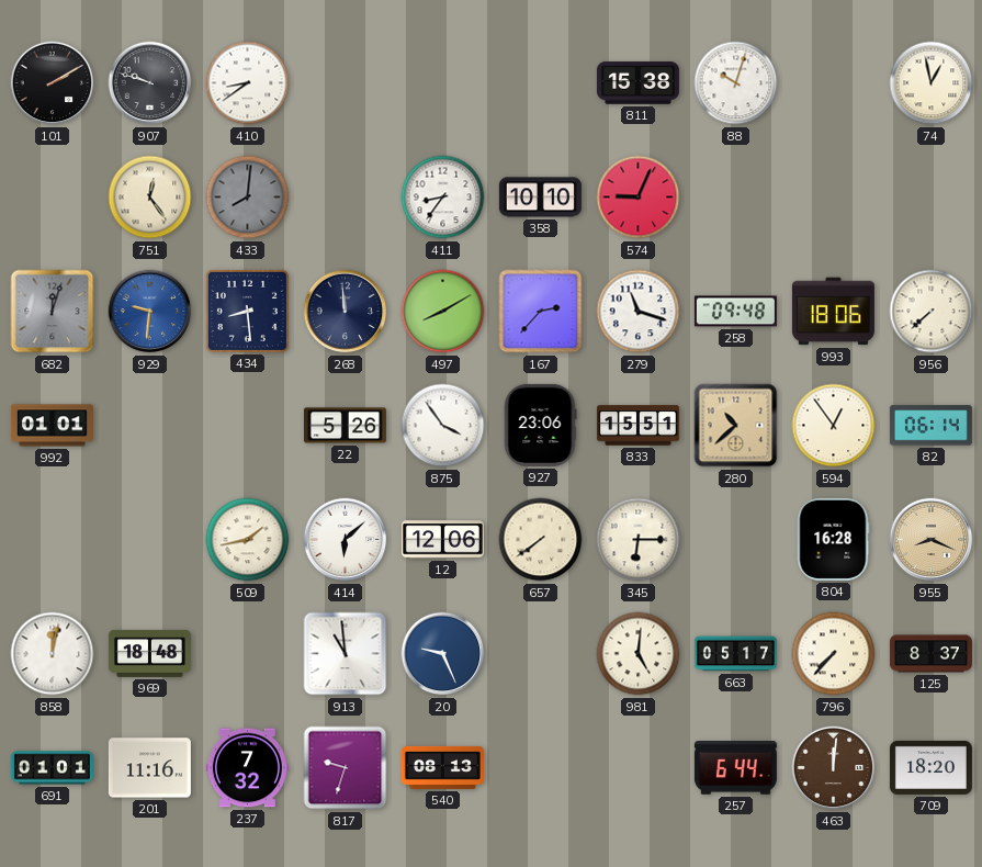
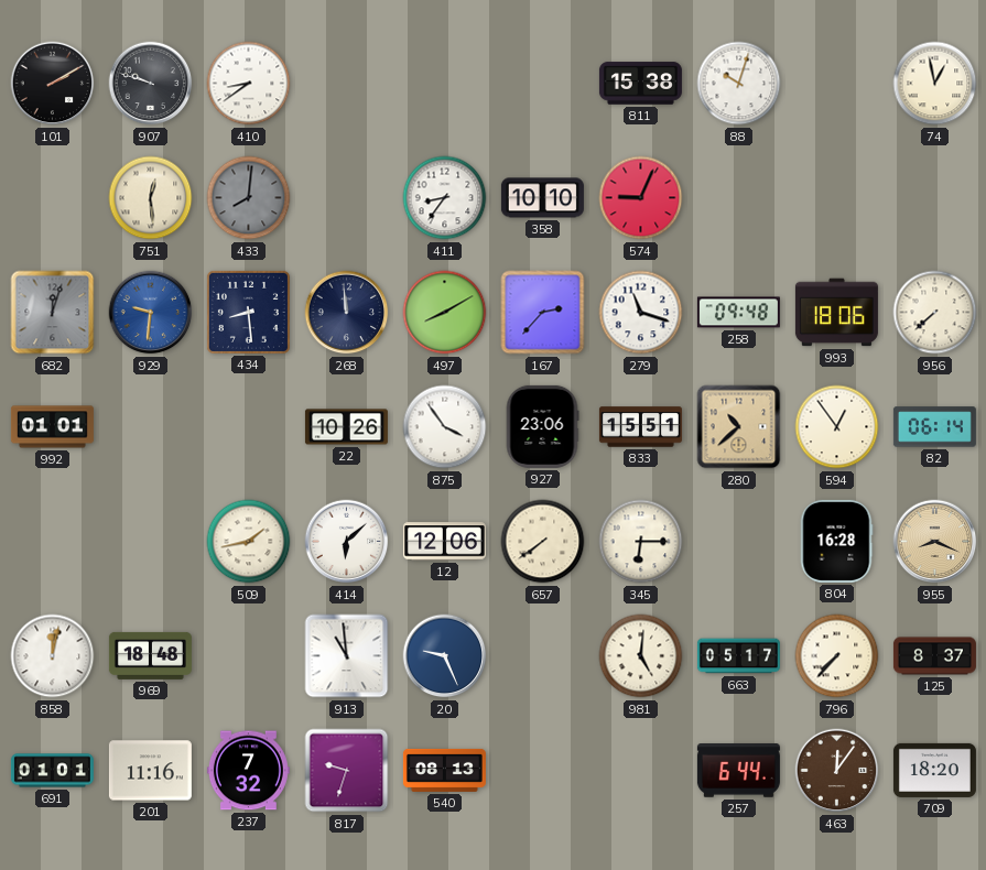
751: 12:24 -> 12:29
22: 5:26 -> 10:26
463: 12:01 -> 12:06
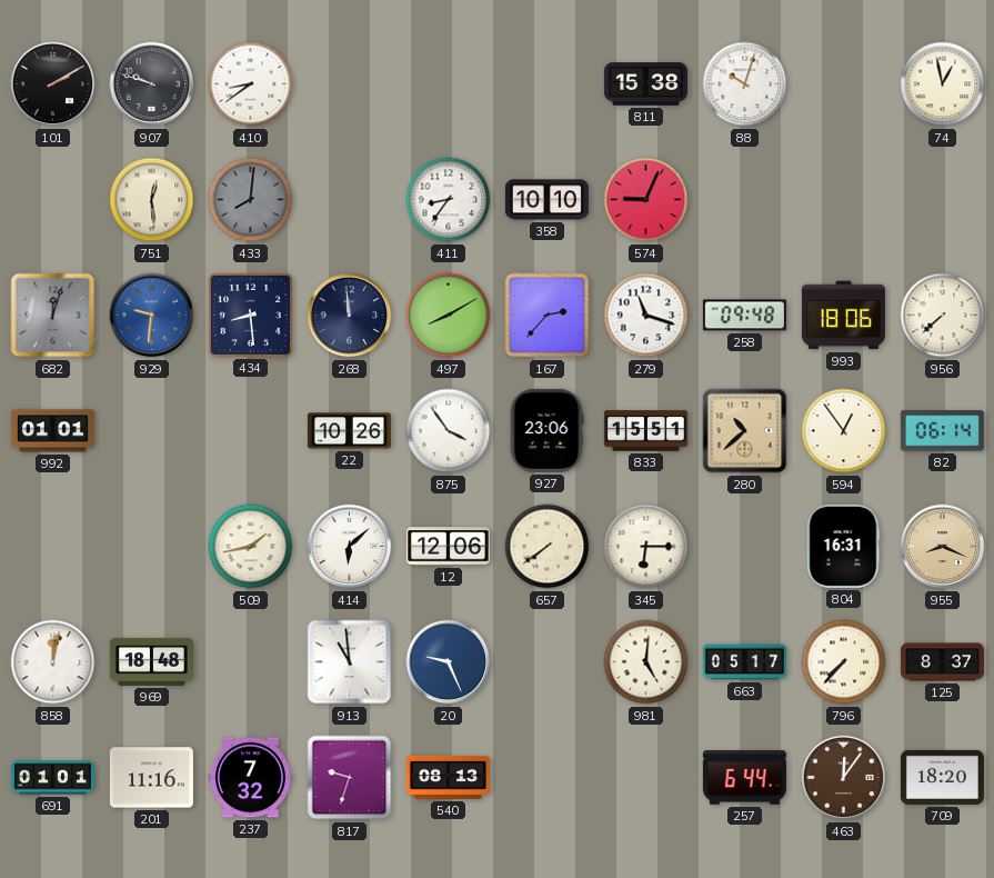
804: 16:28 -> 16:31
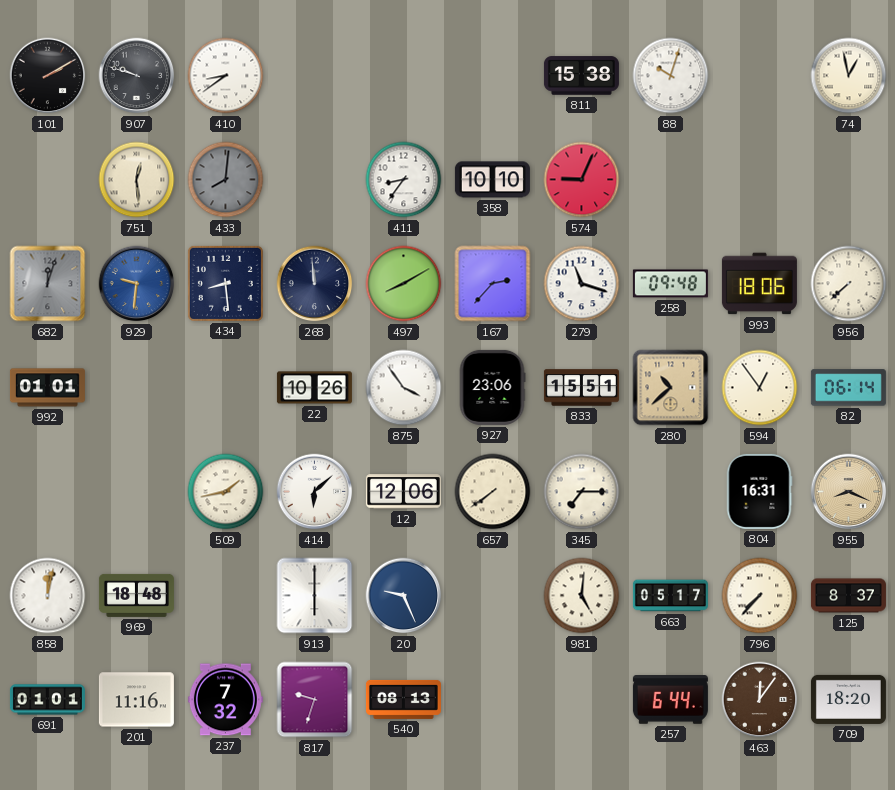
345: 6:15 -> 7:15
913: 10:59 -> 6:00
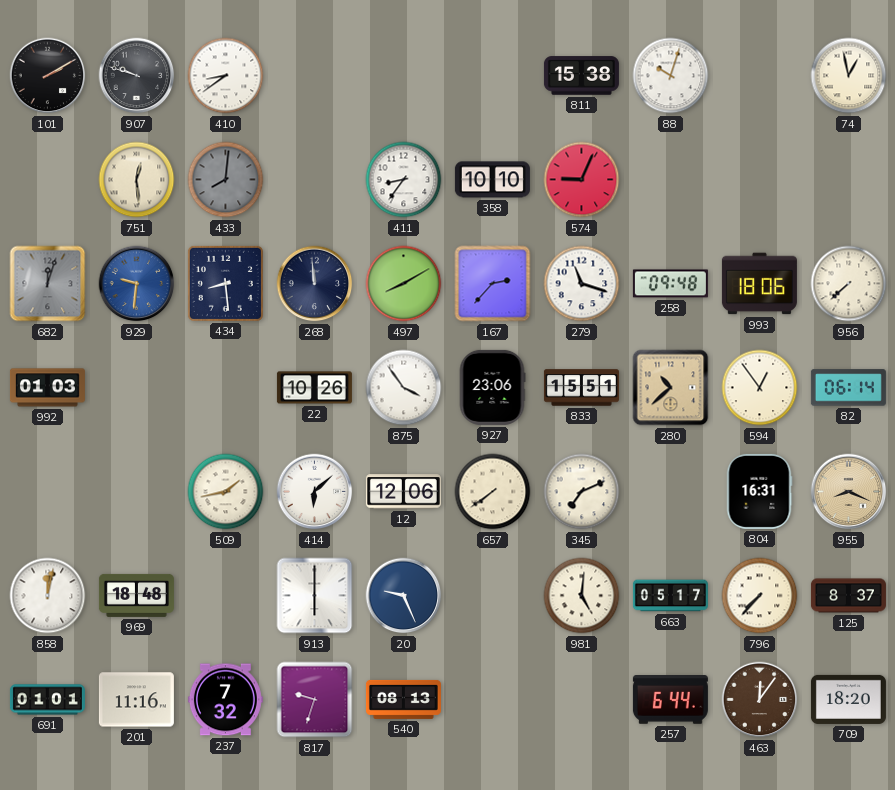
992: 01:01 -> 01:03
345: 7:15 -> 7:11
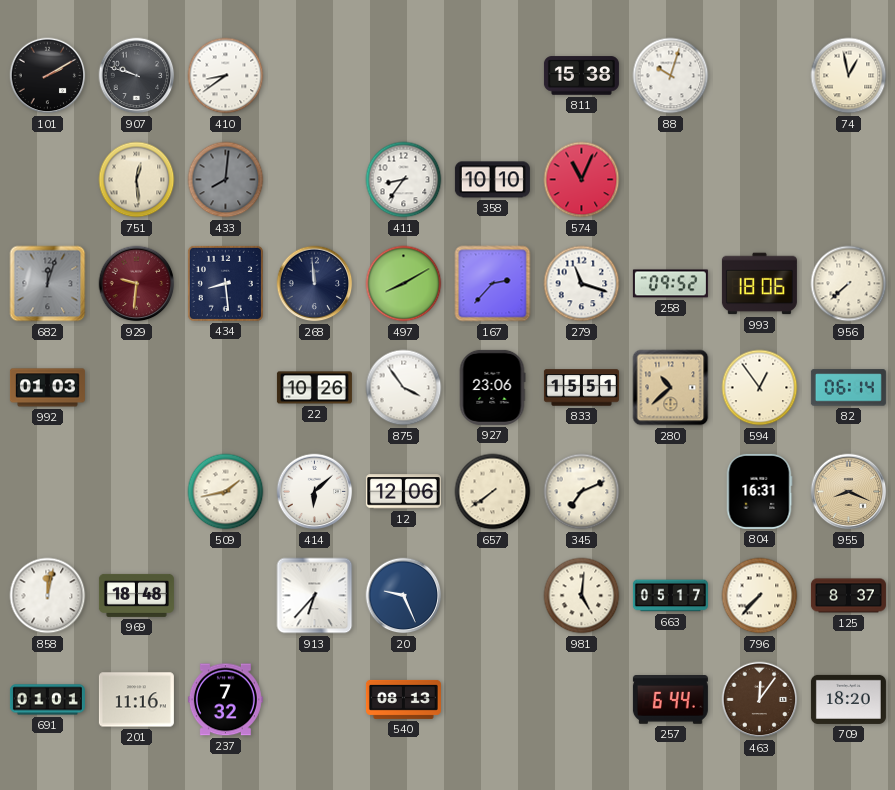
574: 9:04 -> 11:04
929 dial: blue -> burgundy
258: 09:48 -> 09:52
913: 6:00 -> 6:37
817: 9:33 -> none
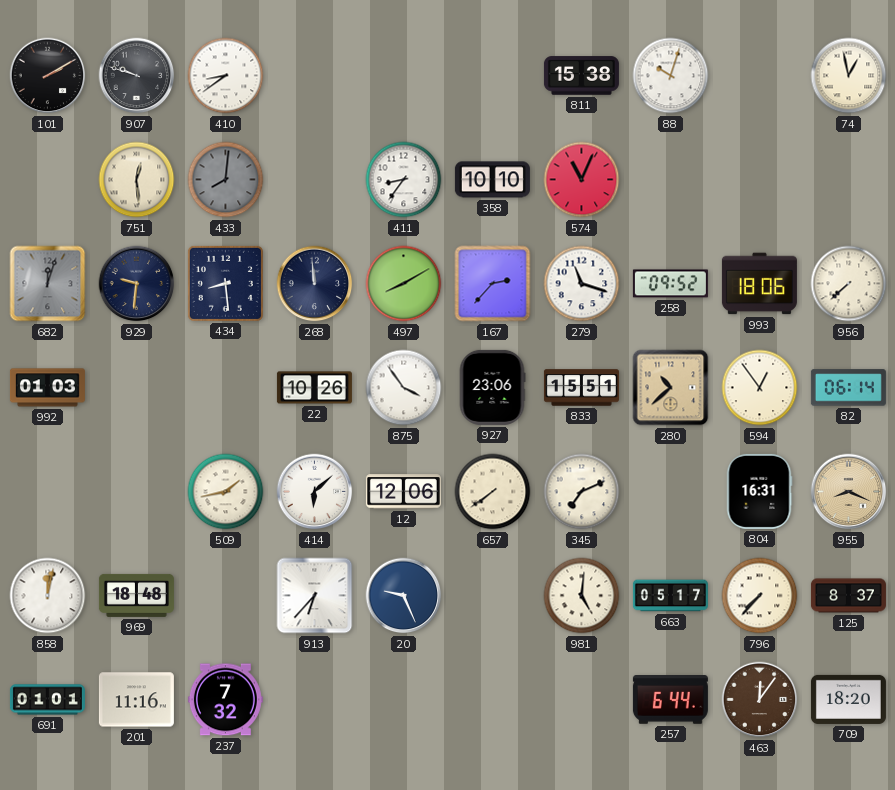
929 dial: burgundy -> navy
540: 08:13 -> none
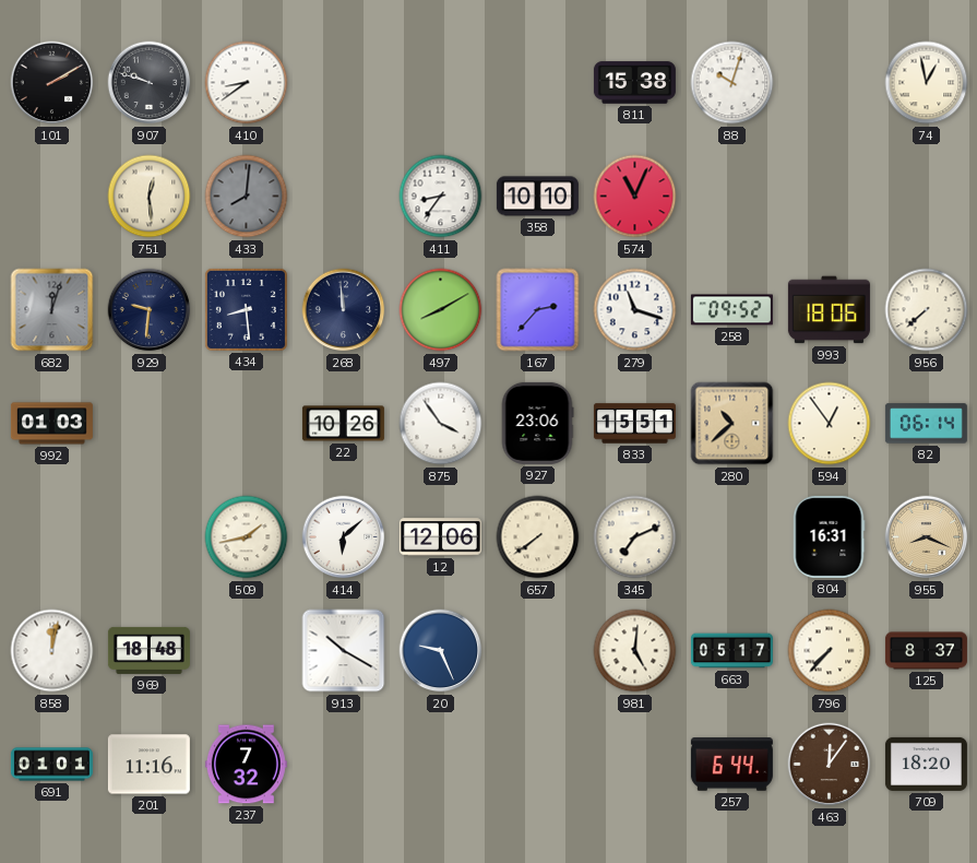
913: 6:37 -> 10:20
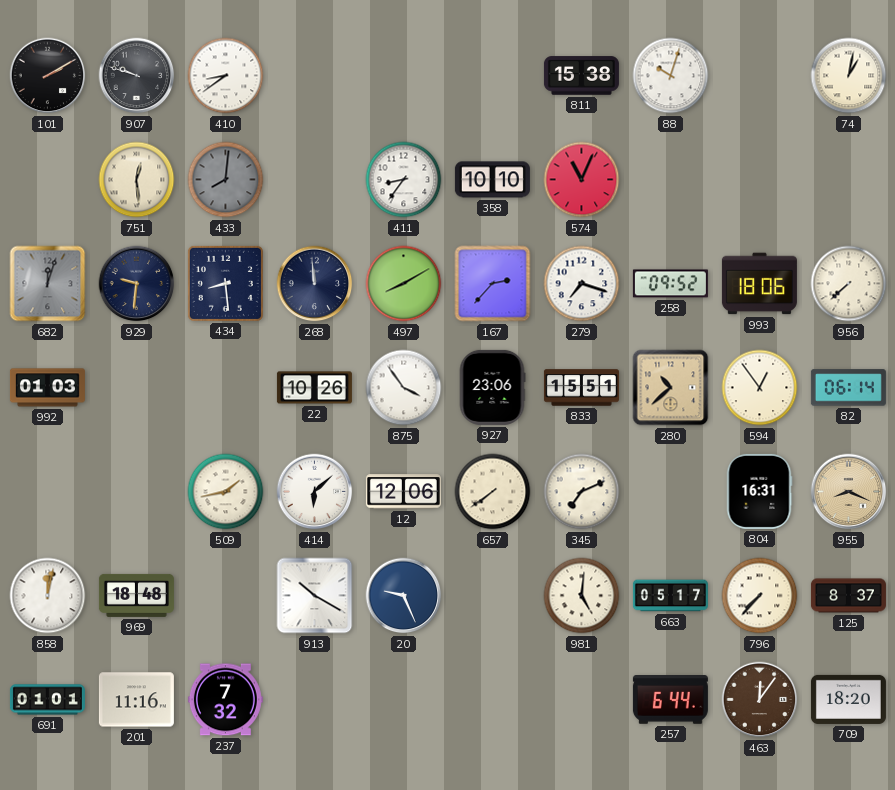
74: 12:58 -> 1:02
279: 11:18 -> 7:18
